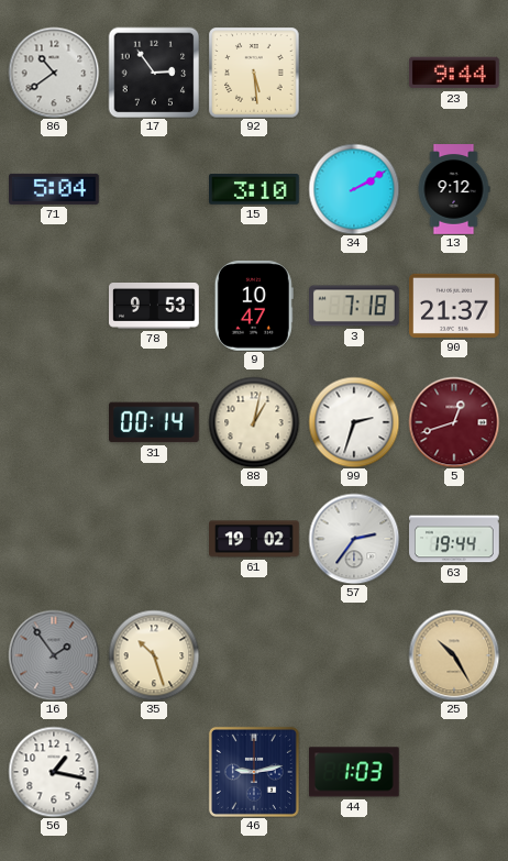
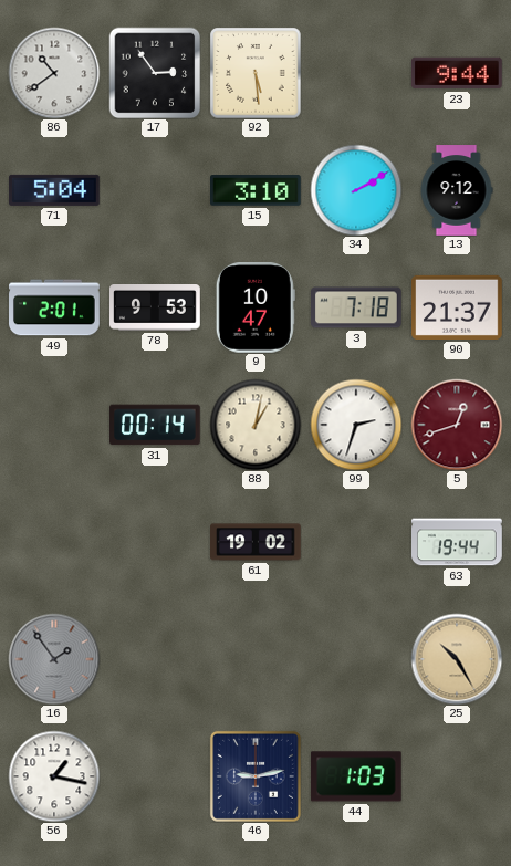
49: none -> 2:01
57: 2:36 -> none
35: 10:27 -> none
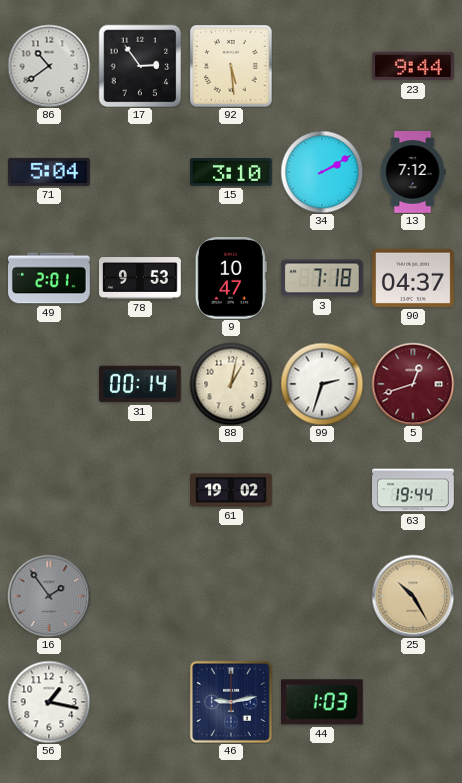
13: 9:12 -> 7:12
90: 21:37 -> 04:37
